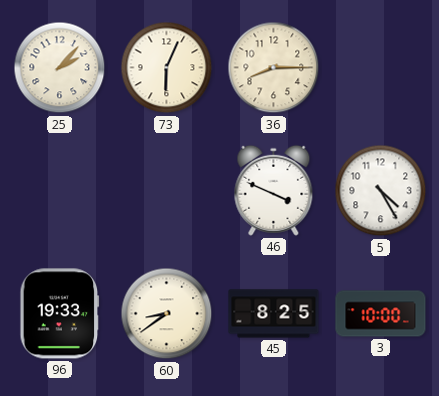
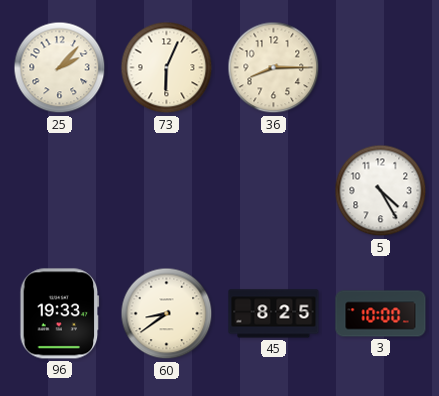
46: 3:49 -> none
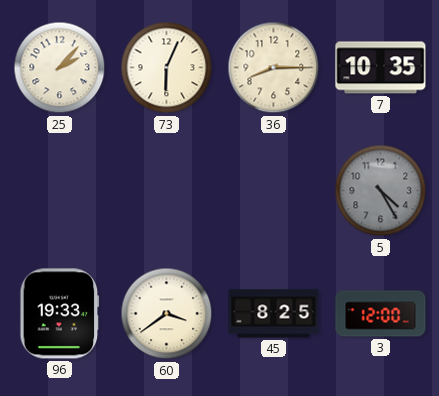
7: none -> 10:35
5 dial: white -> grey
60: 8:39 -> 3:39
3: 10:00 -> 12:00
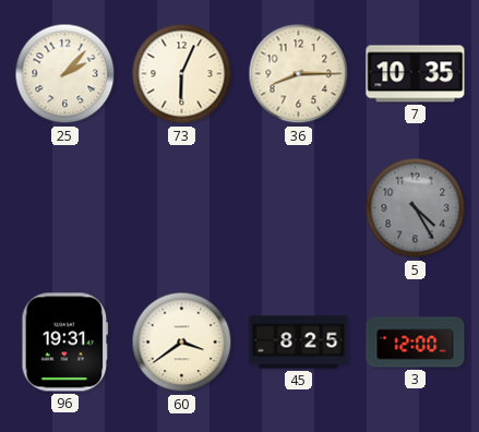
96: 19:33 -> 19:31
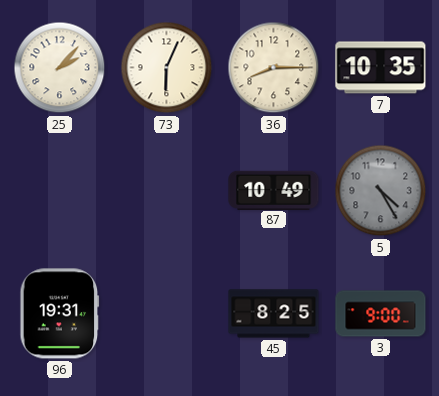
87: none -> 10:49
60: 3:39 -> none
3: 12:00 -> 9:00
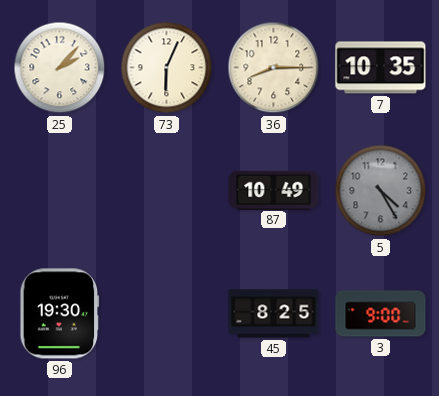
96: 19:31 -> 19:30
